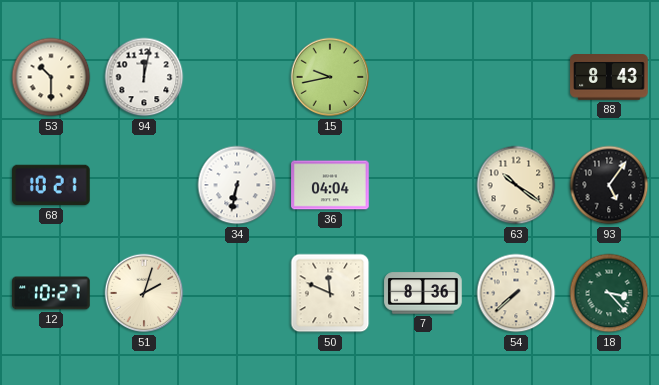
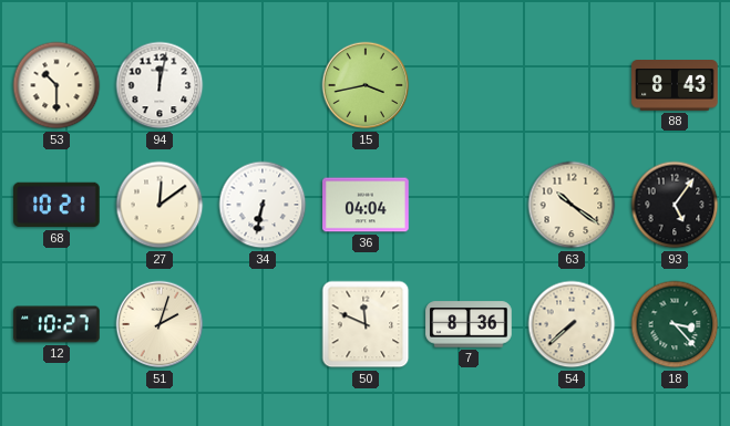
15: 9:43 -> 3:43
27: none -> 12:09
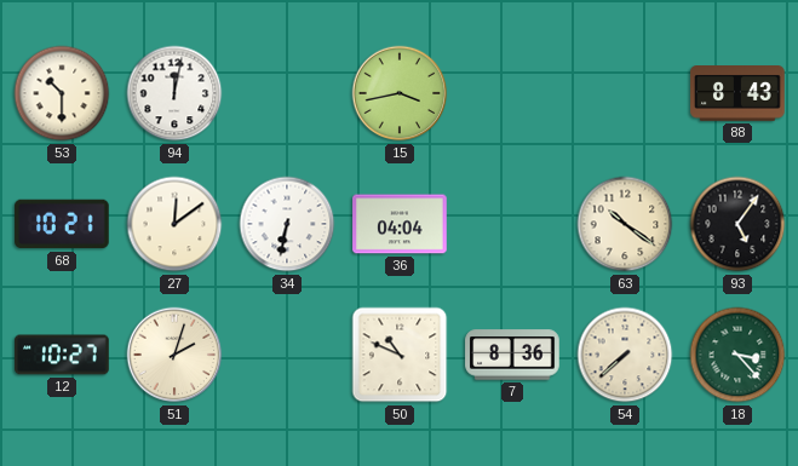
50: 11:49 -> 10:49
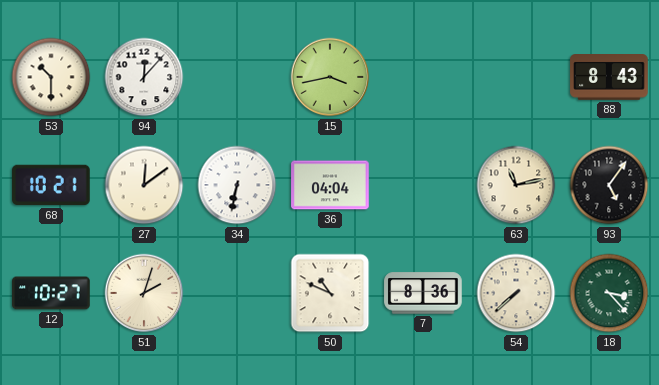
94: 12:02 -> 12:07
63: 10:21 -> 11:13
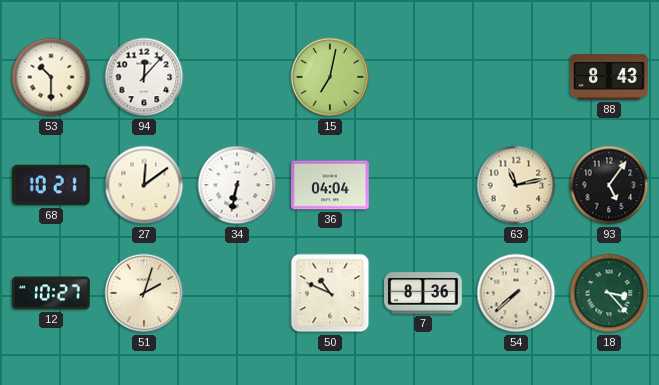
15: 3:43 -> 7:02
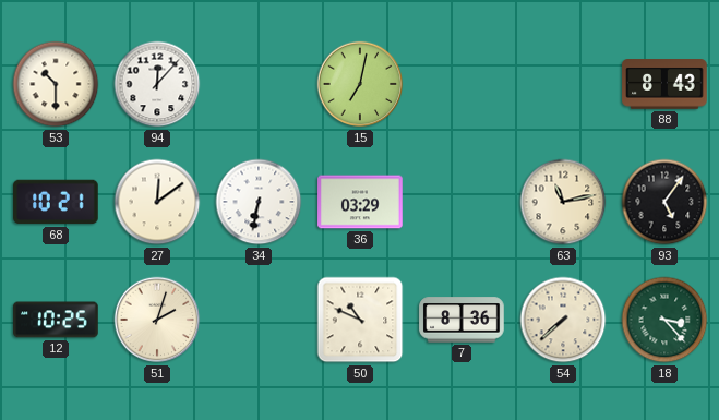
36: 04:04 -> 03:29
12: 10:27 -> 10:25
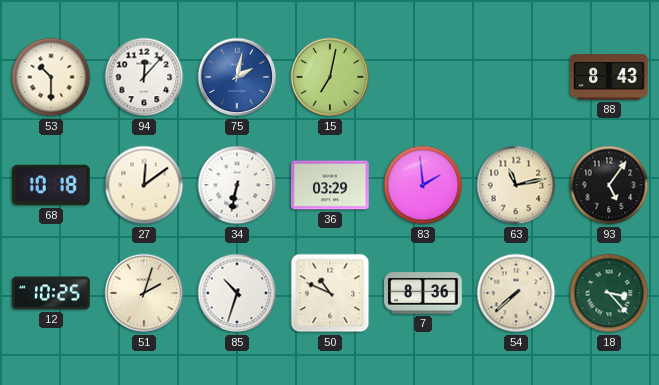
75: none -> 2:02
68: 10:21 -> 10:18
83: none -> 1:59
85: none -> 10:33
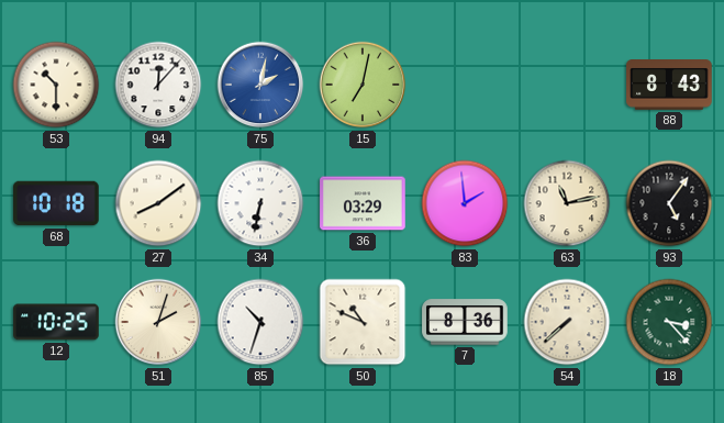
27: 12:09 -> 8:09
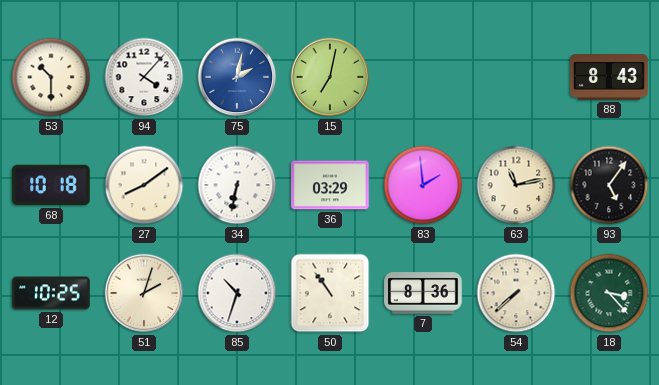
94: 12:07 -> 4:07
50: 10:49 -> 10:54
